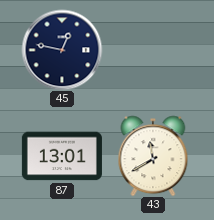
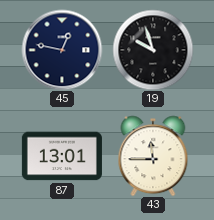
19: none -> 9:57
43: 11:40 -> 11:45
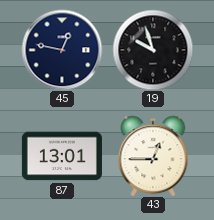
43: 11:45 -> 12:45
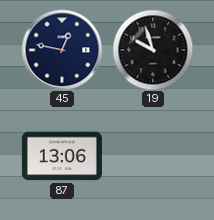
87: 13:01 -> 13:06
43: 12:45 -> none
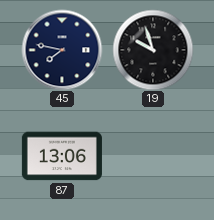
45: 12:47 -> 7:47
